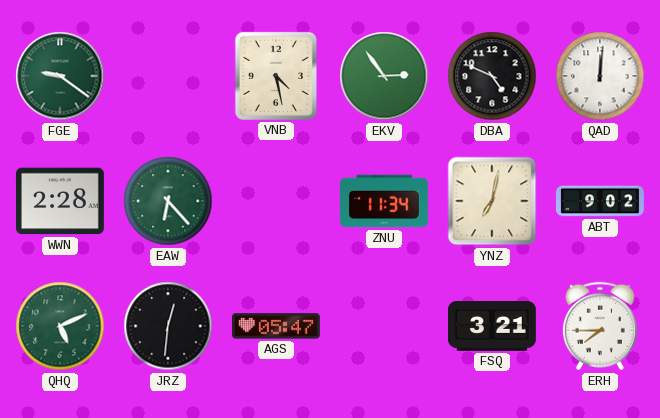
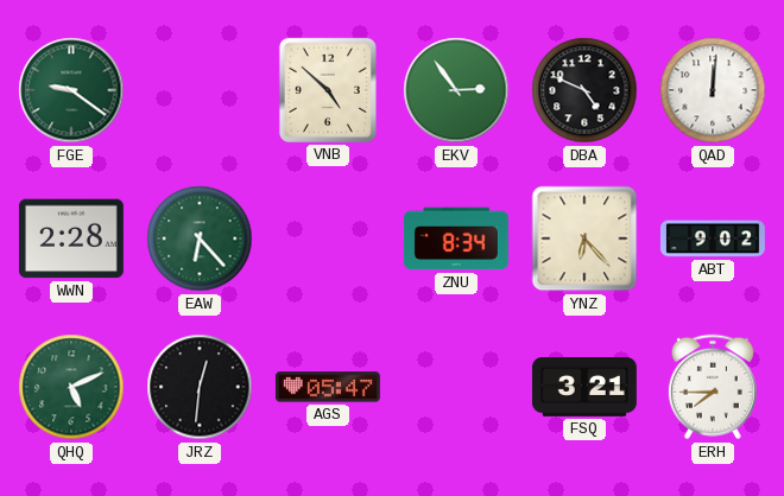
VNB: 4:28 -> 4:52
ZNU: 11:34 -> 8:34
YNZ: 7:02 -> 6:23
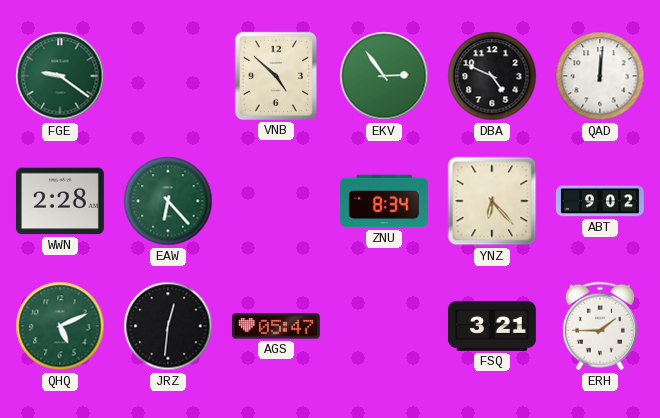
ERH: 7:45 -> 1:45
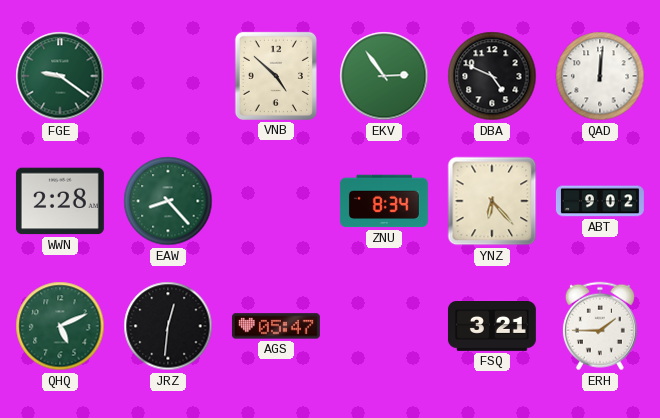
EAW: 6:23 -> 8:23
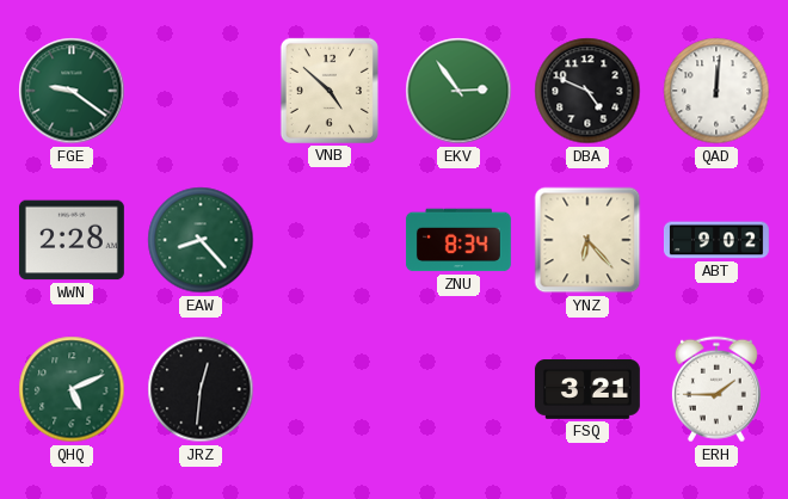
AGS: 05:47 -> none
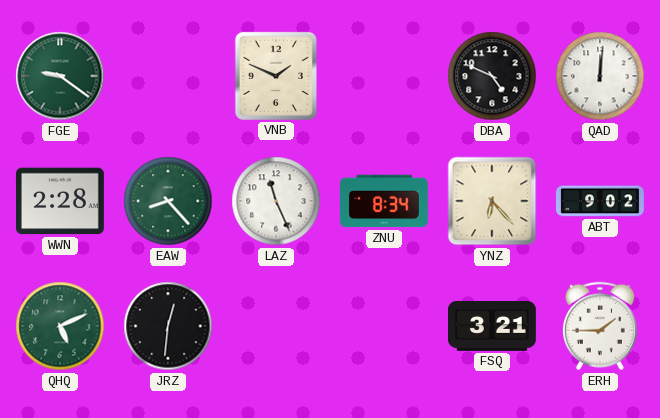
VNB: 4:52 -> 1:49
EKV: 2:54 -> none
LAZ: none -> 11:26
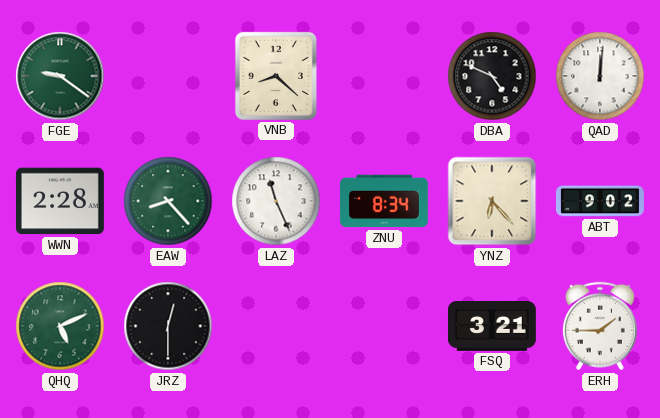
VNB: 1:49 -> 8:22
JRZ: 12:31 -> 12:30
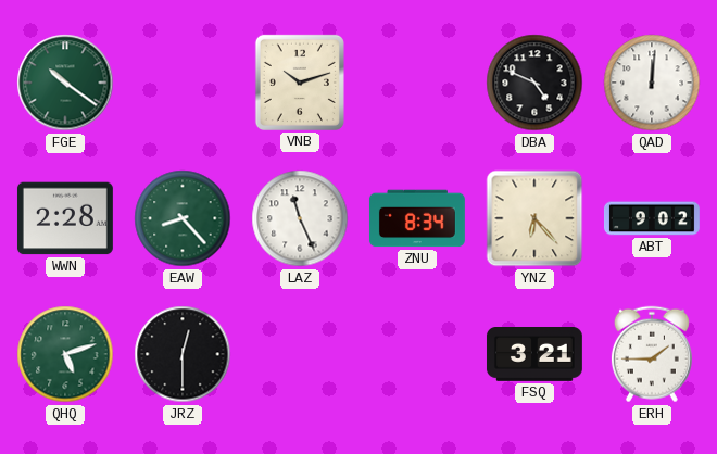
FGE: 9:21 -> 10:21
VNB: 8:22 -> 10:12
QHQ: 5:11 -> 5:12
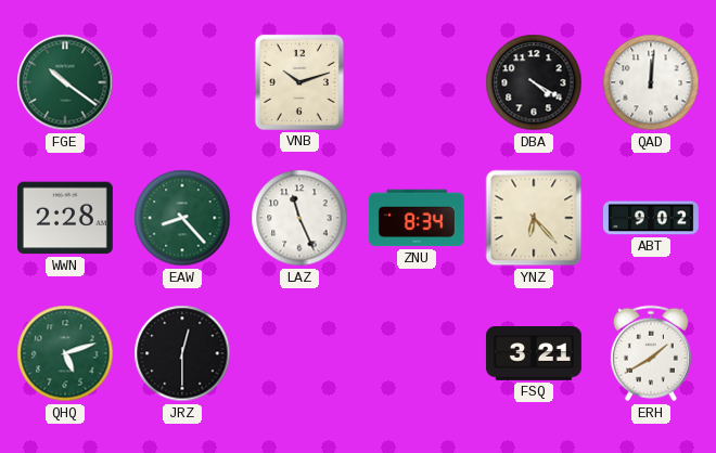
DBA: 4:49 -> 4:20
ERH: 1:45 -> 1:40
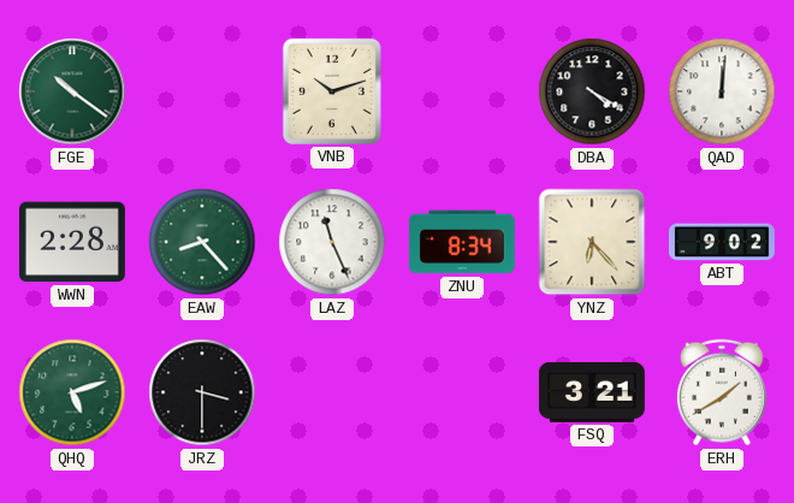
JRZ: 12:30 -> 3:30
